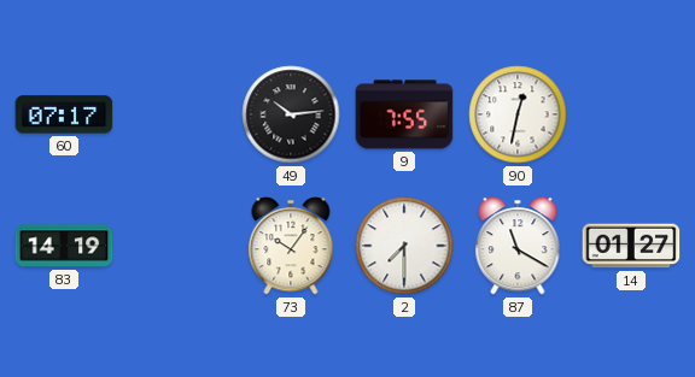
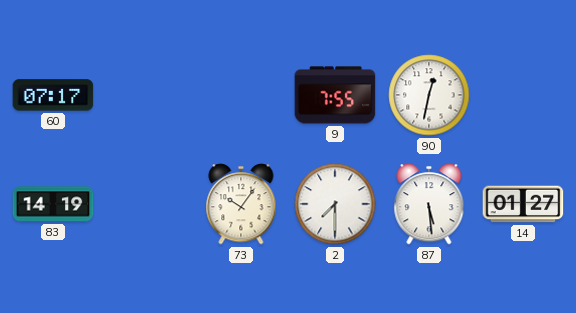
49: 10:14 -> none
87: 11:20 -> 5:29
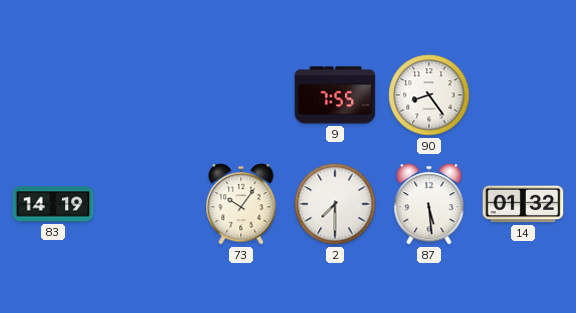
60: 07:17 -> none
90: 12:32 -> 8:24
14: 01:27 -> 01:32
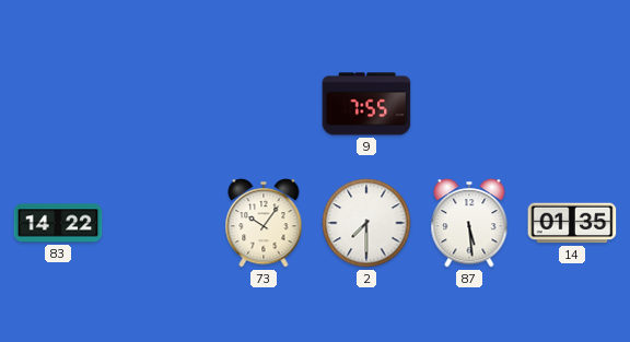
90: 8:24 -> none
83: 14:19 -> 14:22
14: 01:32 -> 01:35
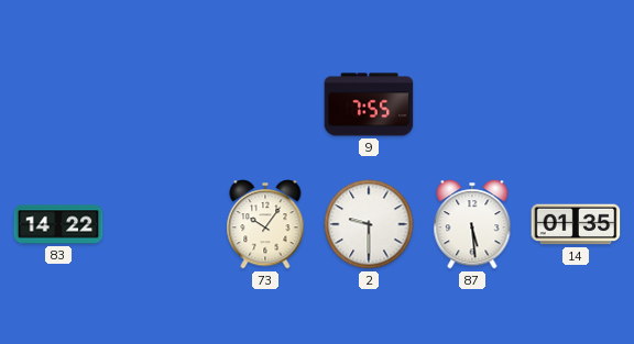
2: 7:30 -> 9:30
